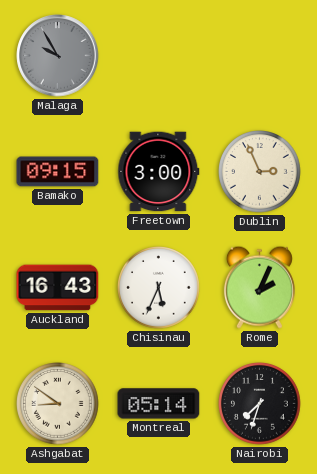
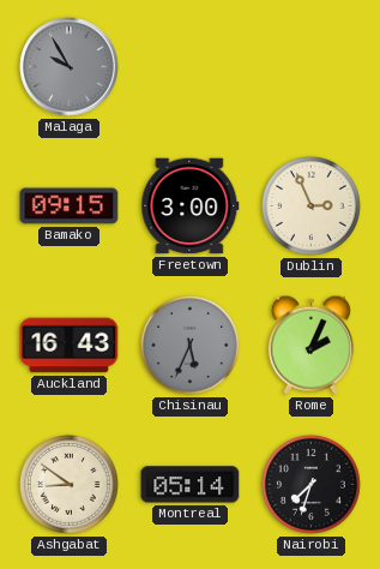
Chisinau dial: white -> grey
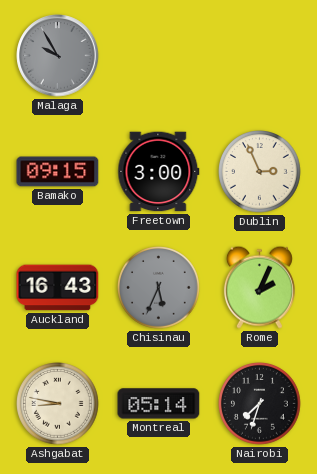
Ashgabat: 8:51 -> 8:47
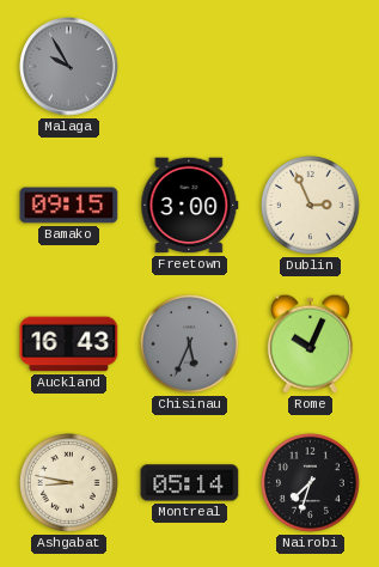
Rome: 2:04 -> 10:04
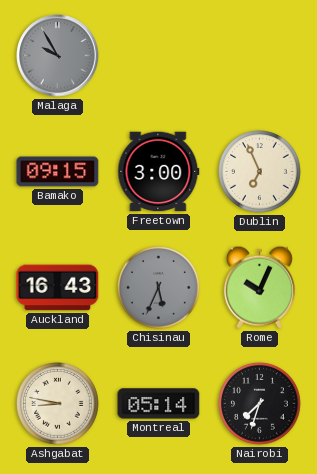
Dublin: 2:56 -> 6:56
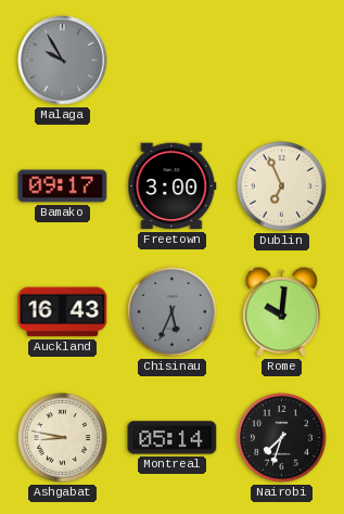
Bamako: 09:15 -> 09:17
Rome: 10:04 -> 10:01
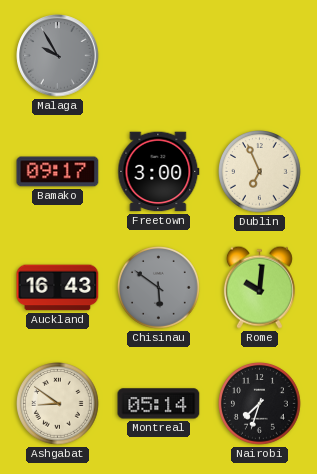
Chisinau: 5:34 -> 5:51
Ashgabat: 8:47 -> 8:51
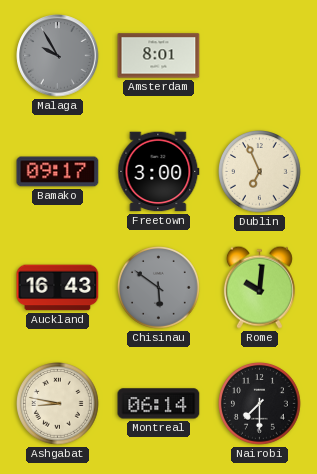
Amsterdam: none -> 8:01
Ashgabat: 8:51 -> 8:47
Montreal: 05:14 -> 06:14
Nairobi: 7:33 -> 7:30
